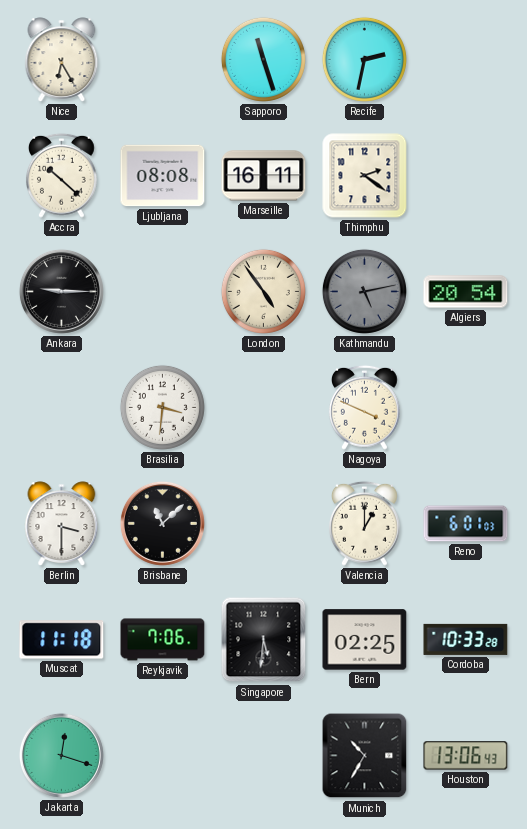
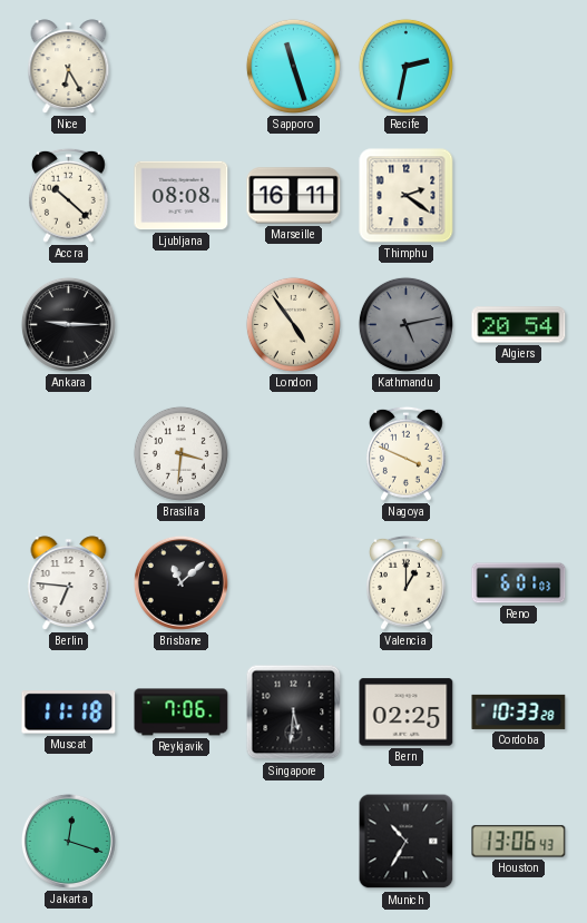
Berlin: 3:30 -> 6:46
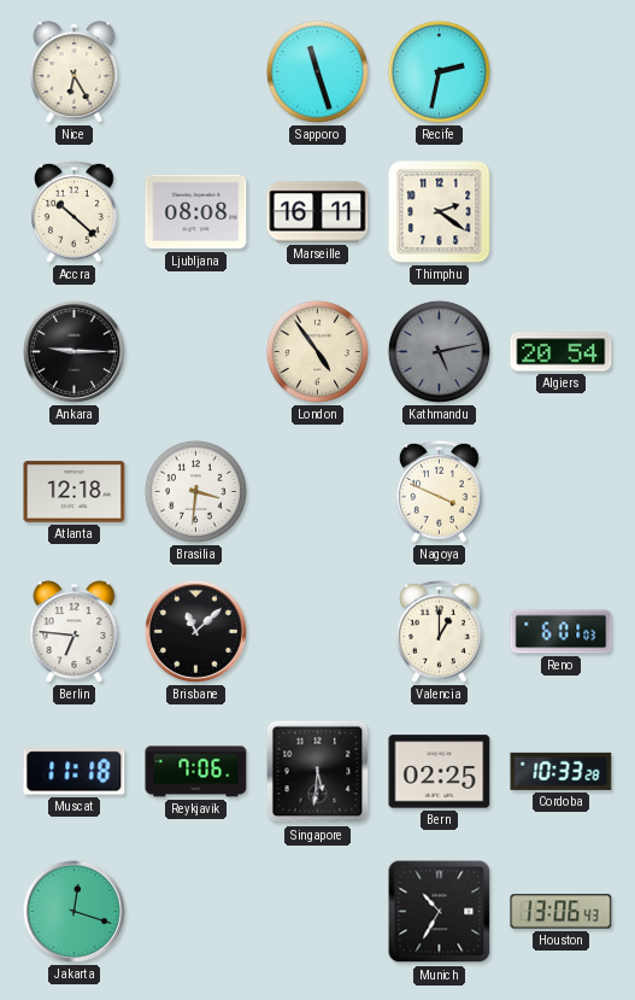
Atlanta: none -> 12:18
